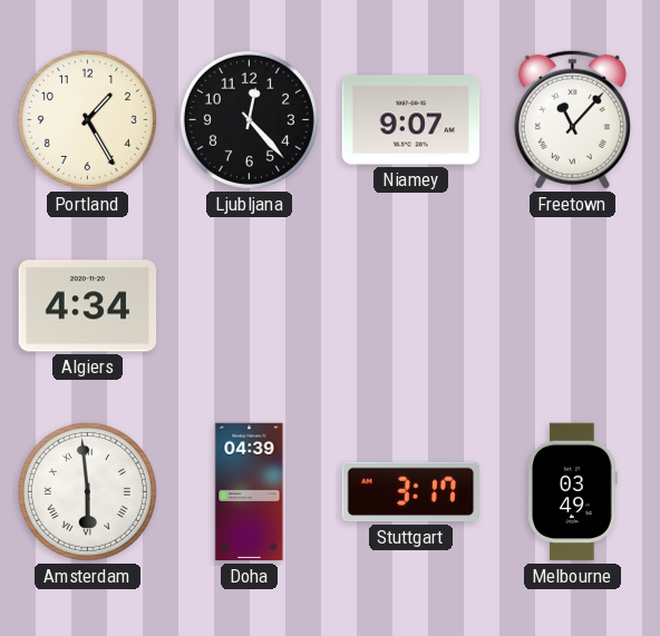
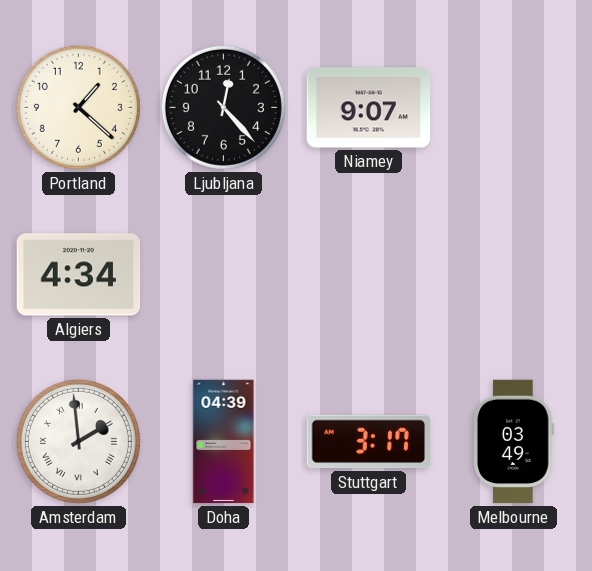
Portland: 1:25 -> 1:22
Freetown: 11:07 -> none
Amsterdam: 5:59 -> 1:59
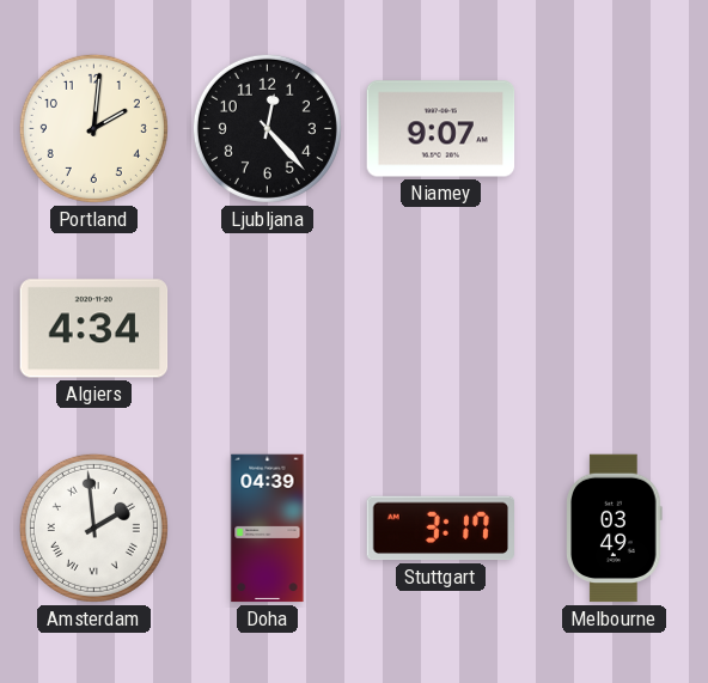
Portland: 1:22 -> 2:01
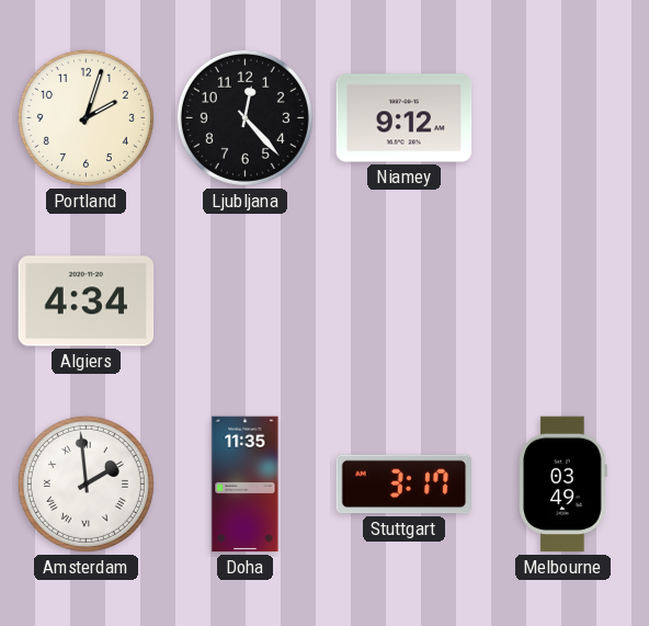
Portland: 2:01 -> 2:03
Niamey: 9:07 -> 9:12
Doha: 04:39 -> 11:35
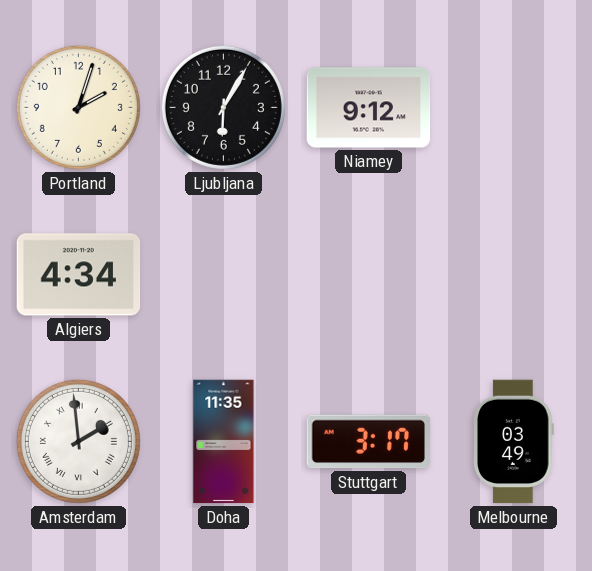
Ljubljana: 12:23 -> 6:05
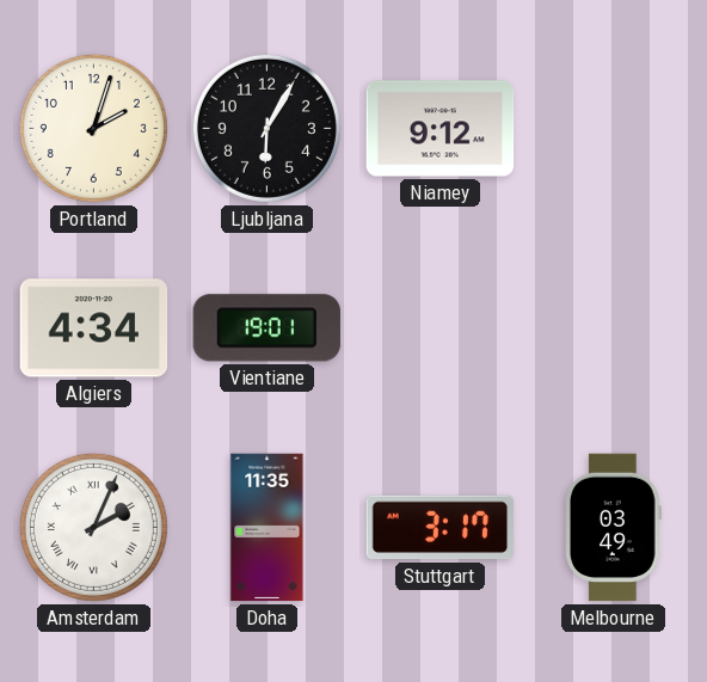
Vientiane: none -> 19:01
Amsterdam: 1:59 -> 2:04
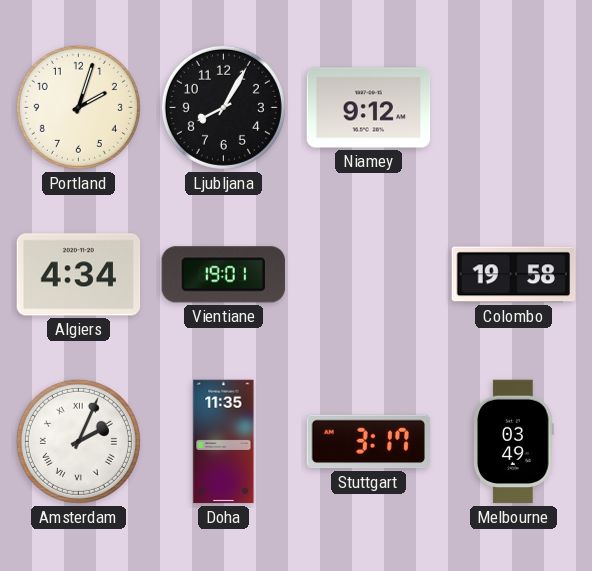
Ljubljana: 6:05 -> 8:05
Colombo: none -> 19:58
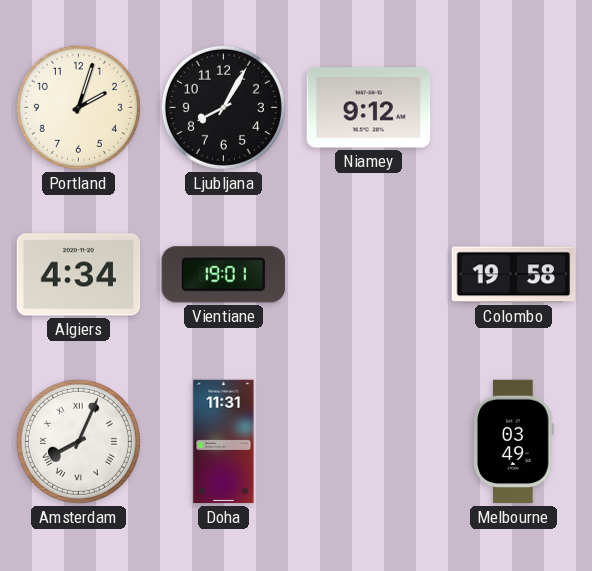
Amsterdam: 2:04 -> 8:04
Doha: 11:35 -> 11:31
Stuttgart: 3:17 -> none
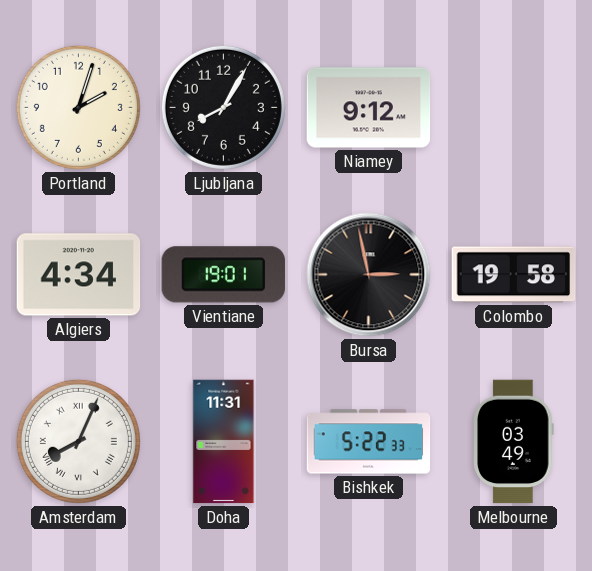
Bursa: none -> 2:58
Bishkek: none -> 5:22
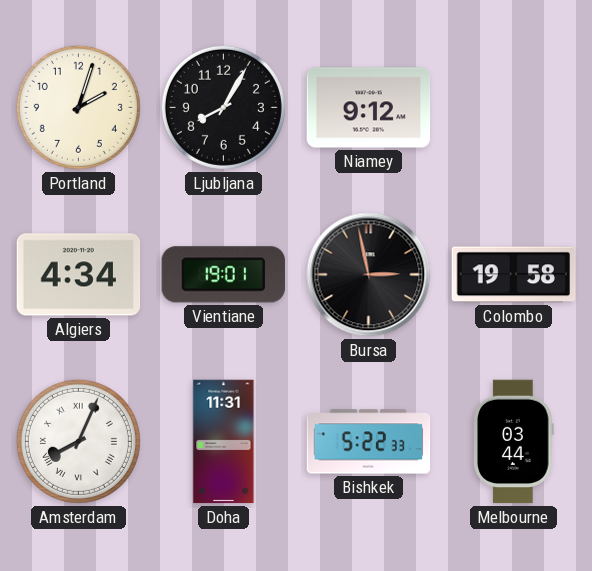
Melbourne: 03:49 -> 03:44
